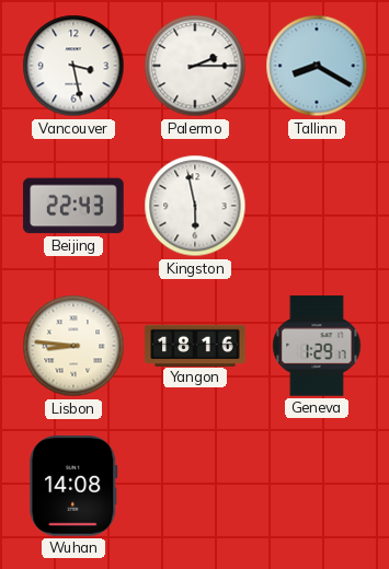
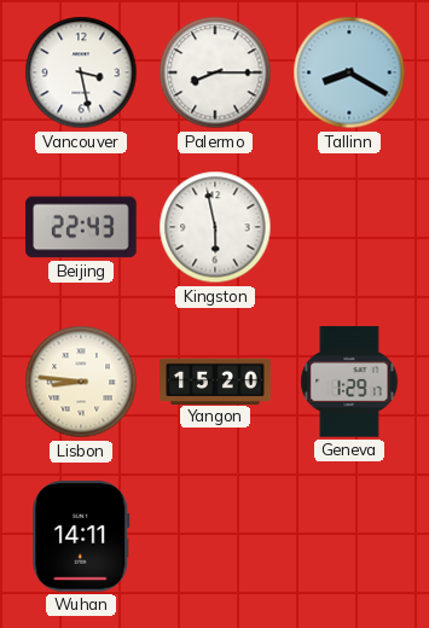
Palermo: 2:15 -> 8:15
Yangon: 18:16 -> 15:20
Wuhan: 14:08 -> 14:11
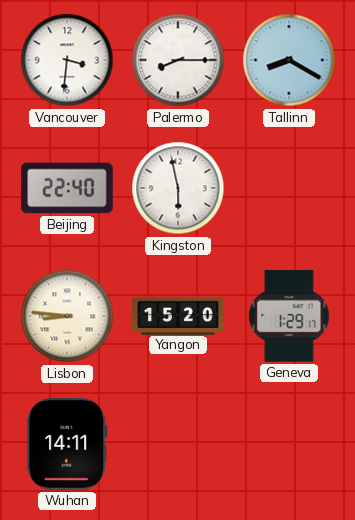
Vancouver: 3:28 -> 3:31
Beijing: 22:43 -> 22:40
